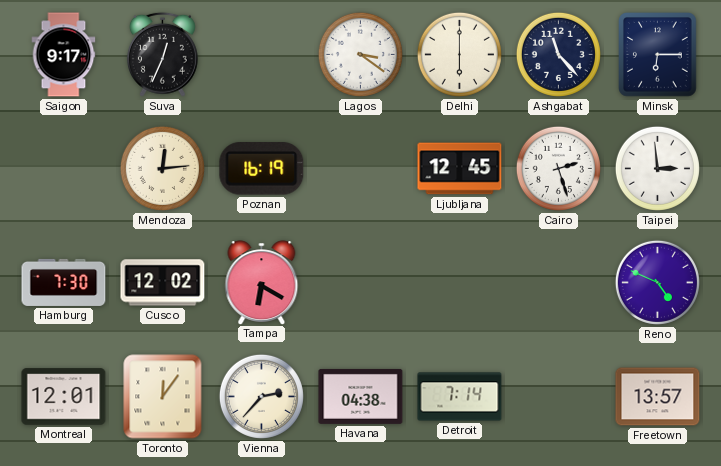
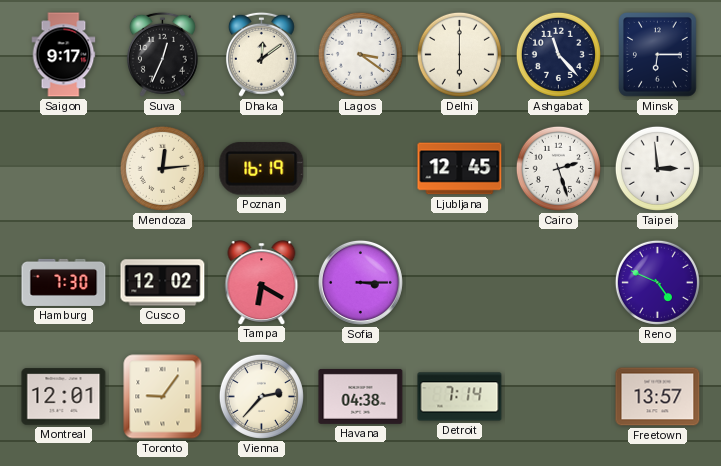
Dhaka: none -> 12:09
Sofia: none -> 3:15
Toronto: 12:06 -> 9:06
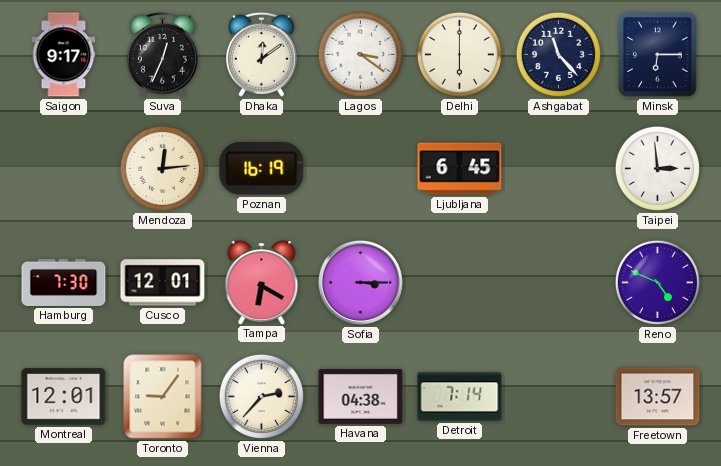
Ljubljana: 12:45 -> 6:45
Cairo: 2:27 -> none
Cusco: 12:02 -> 12:01
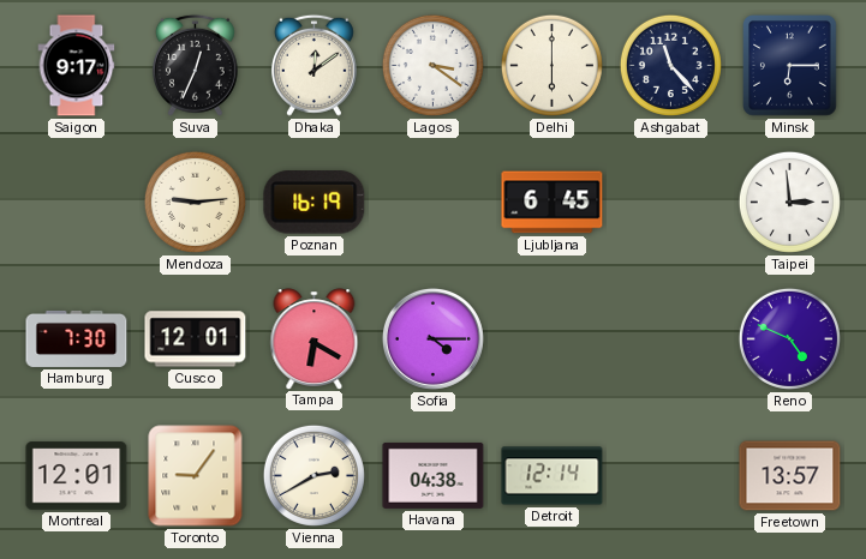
Mendoza: 12:14 -> 9:14
Sofia: 3:15 -> 4:15
Vienna: 2:37 -> 2:40
Detroit: 7:14 -> 12:14
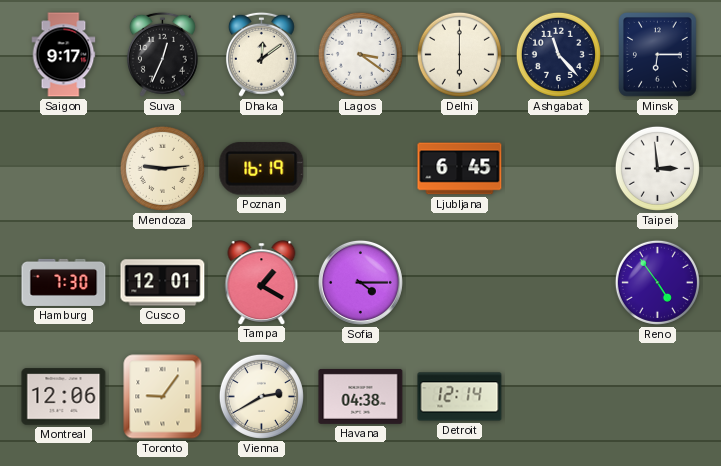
Tampa: 6:20 -> 1:20
Reno: 4:49 -> 4:54
Montreal: 12:01 -> 12:06
Freetown: 13:57 -> none
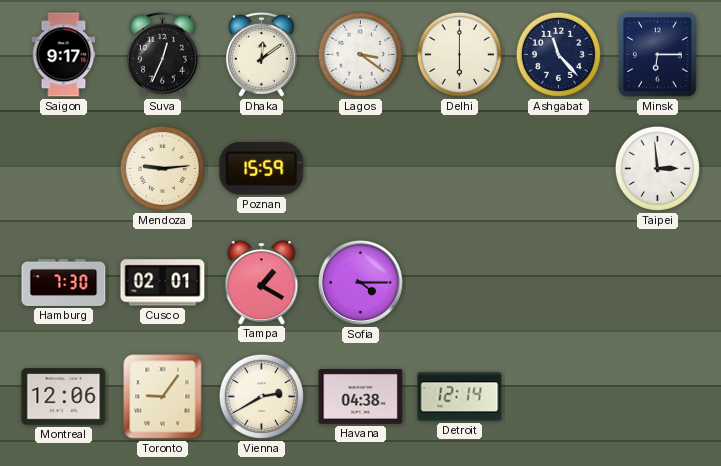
Poznan: 16:19 -> 15:59
Ljubljana: 6:45 -> none
Cusco: 12:01 -> 02:01
Reno: 4:54 -> none
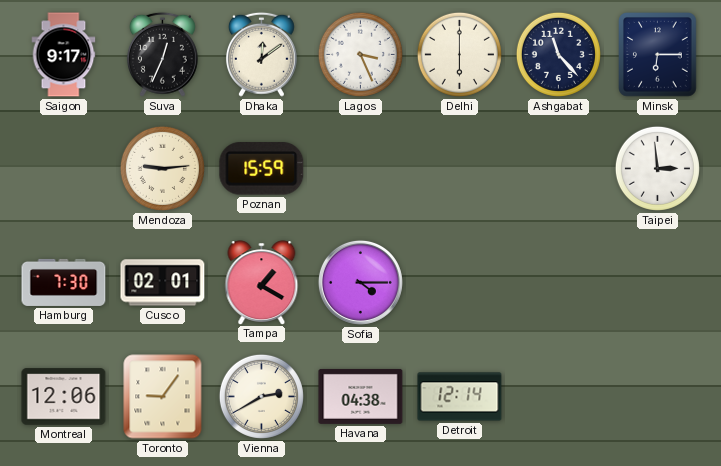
Lagos: 3:21 -> 3:26
